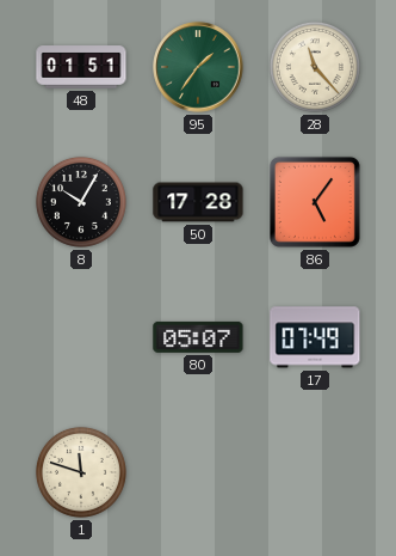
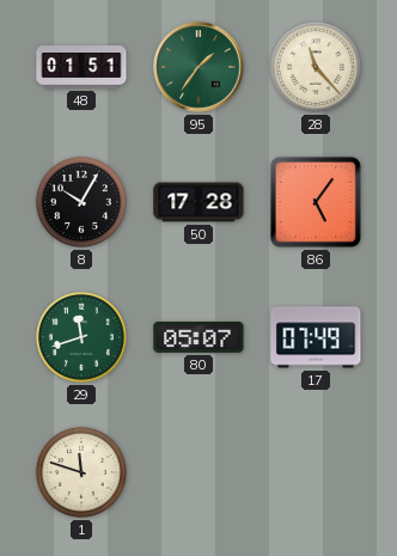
29: none -> 11:42
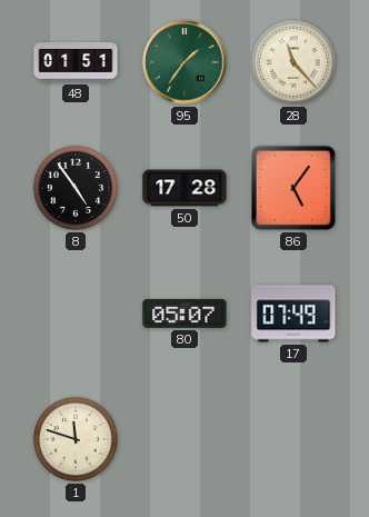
8: 10:05 -> 4:54
29: 11:42 -> none
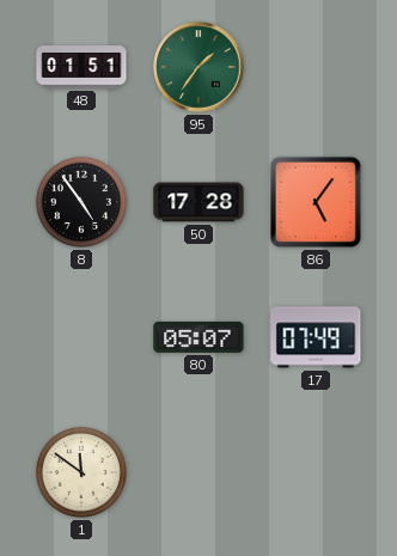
28: 11:23 -> none
1: 11:48 -> 11:51
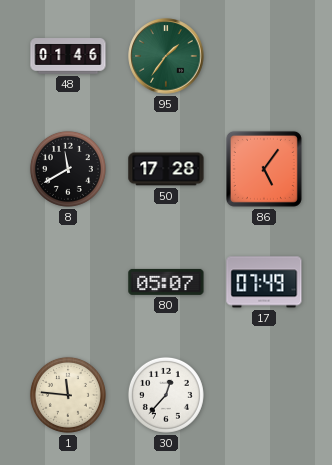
48: 01:51 -> 01:46
8: 4:54 -> 11:40
1: 11:51 -> 11:46
30: none -> 12:37
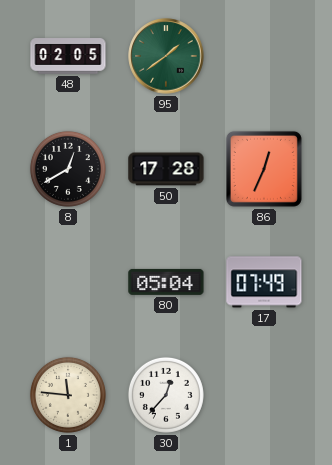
48: 01:46 -> 02:05
95: 1:36 -> 1:39
8: 11:40 -> 12:40
86: 5:06 -> 12:34
80: 05:07 -> 05:04
